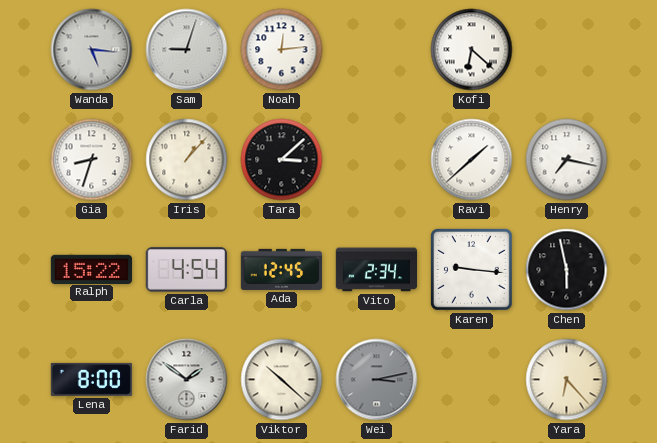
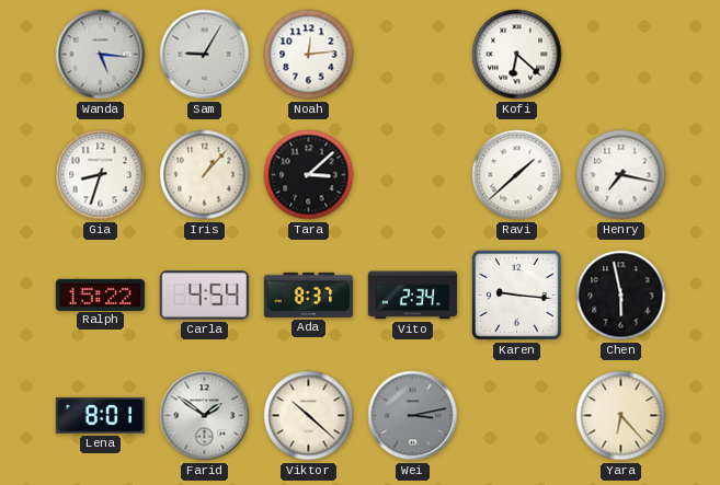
Sam: 9:03 -> 9:05
Ada: 12:45 -> 8:37
Lena: 8:00 -> 8:01
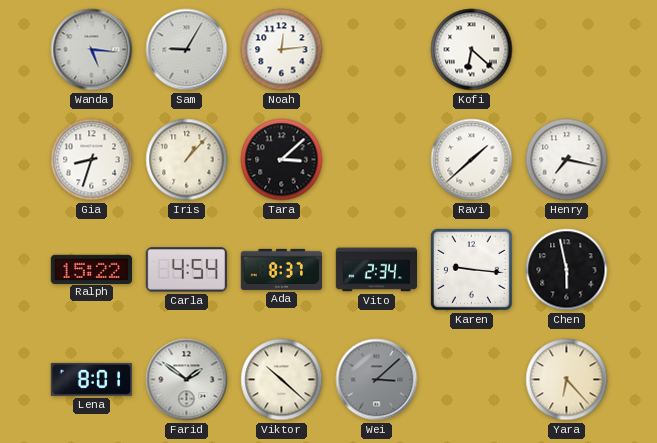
Wei: 3:13 -> 3:08
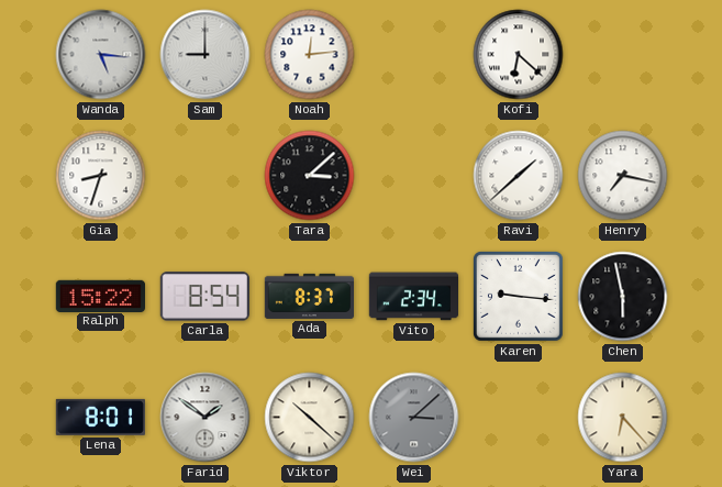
Sam: 9:05 -> 9:00
Iris: 1:07 -> none
Carla: 4:54 -> 8:54
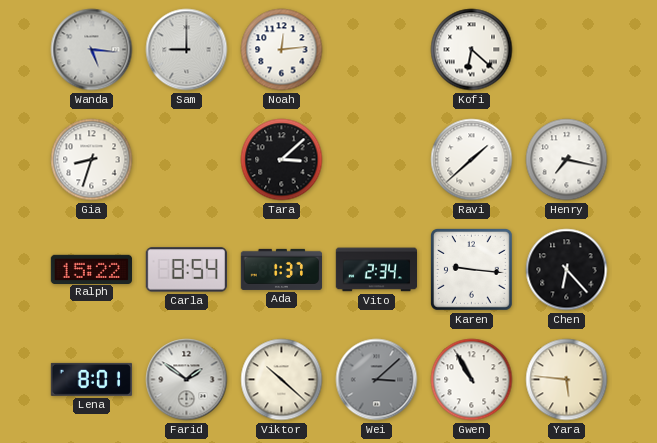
Ada: 8:37 -> 1:37
Chen: 5:58 -> 6:23
Gwen: none -> 10:55
Yara: 6:23 -> 5:46
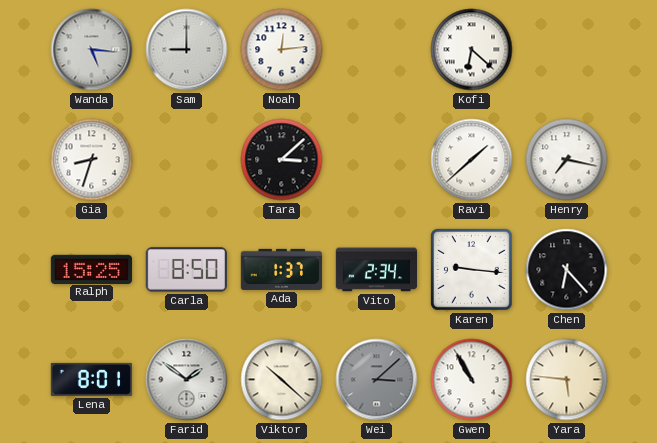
Ralph: 15:22 -> 15:25
Carla: 8:54 -> 8:50
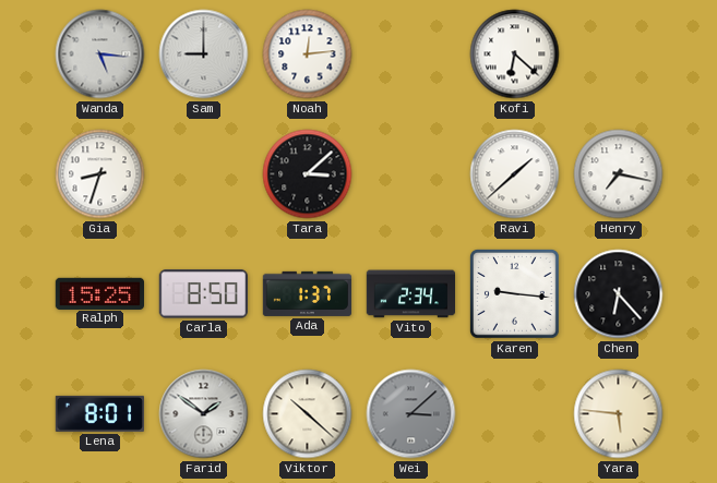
Gwen: 10:55 -> none
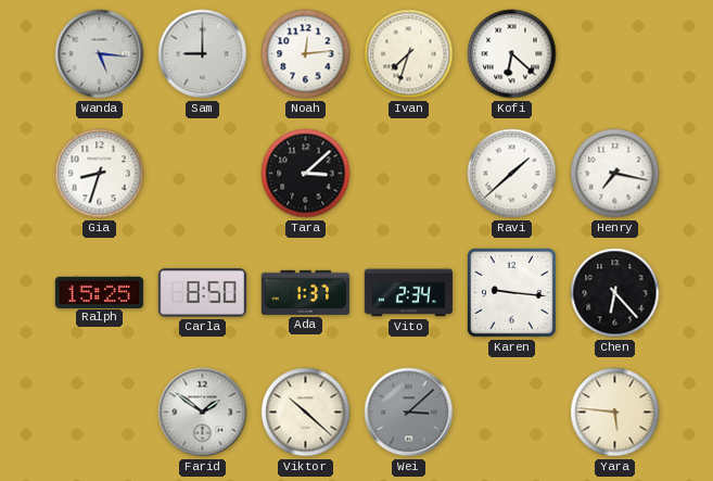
Ivan: none -> 7:33
Lena: 8:01 -> none
